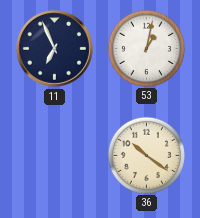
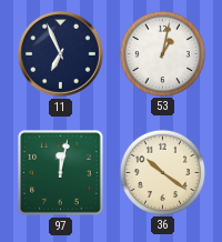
97: none -> 12:02
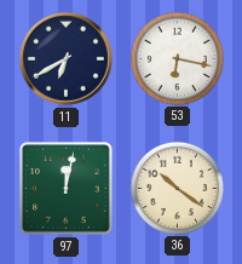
11: 6:56 -> 6:40
53: 1:02 -> 6:17
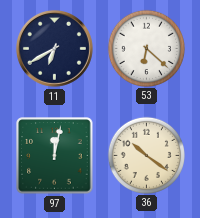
53: 6:17 -> 6:22
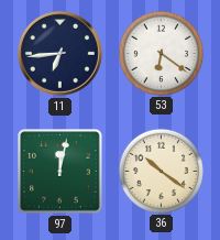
11: 6:40 -> 6:44
53: 6:22 -> 6:21
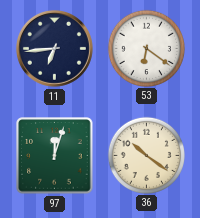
97: 12:02 -> 12:03
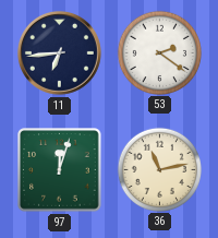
53: 6:21 -> 2:21
36: 10:21 -> 11:13
